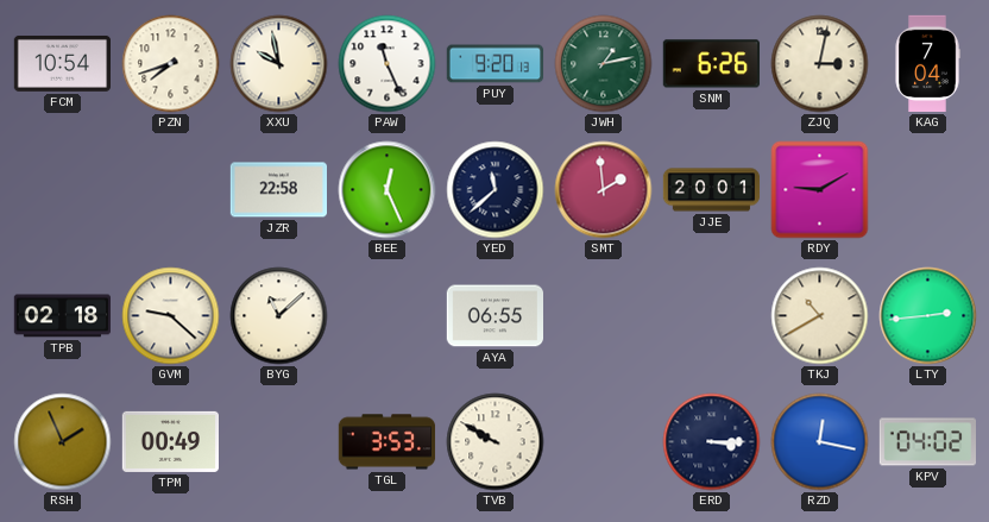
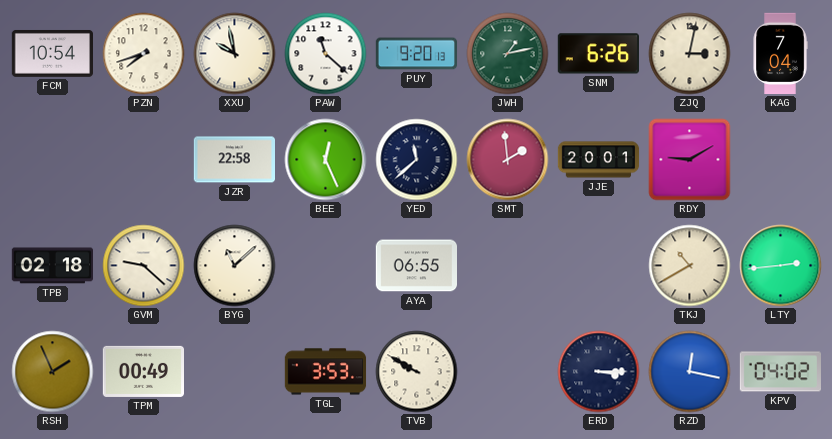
PAW: 11:26 -> 11:22
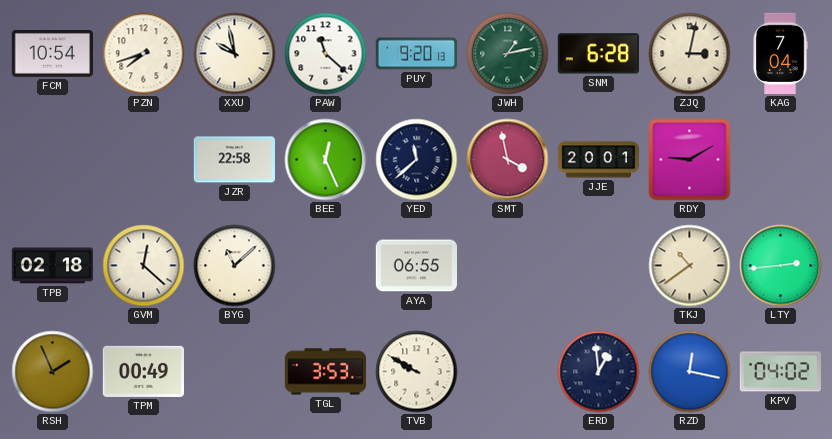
SNM: 6:26 -> 6:28
SMT: 1:59 -> 3:58
GVM: 9:22 -> 12:22
TKJ: 10:40 -> 10:39
ERD: 3:15 -> 12:59
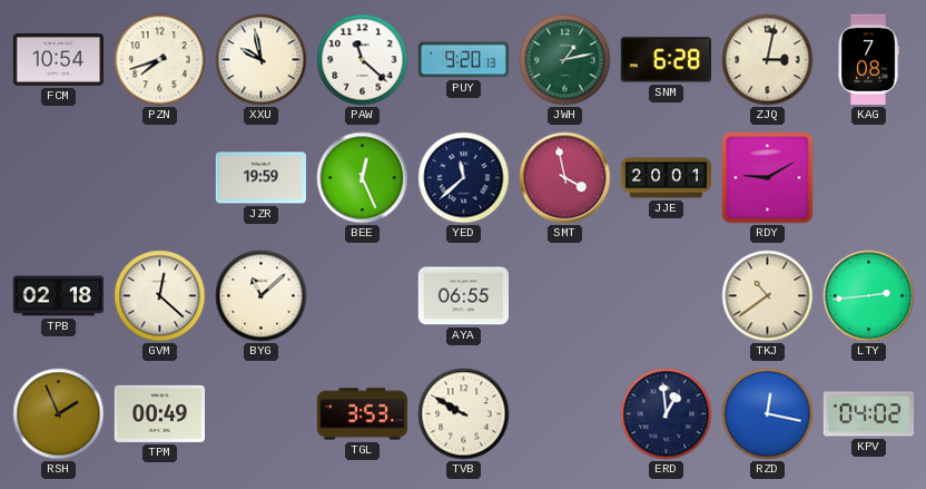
KAG: 7:04 -> 7:08
JZR: 22:58 -> 19:59
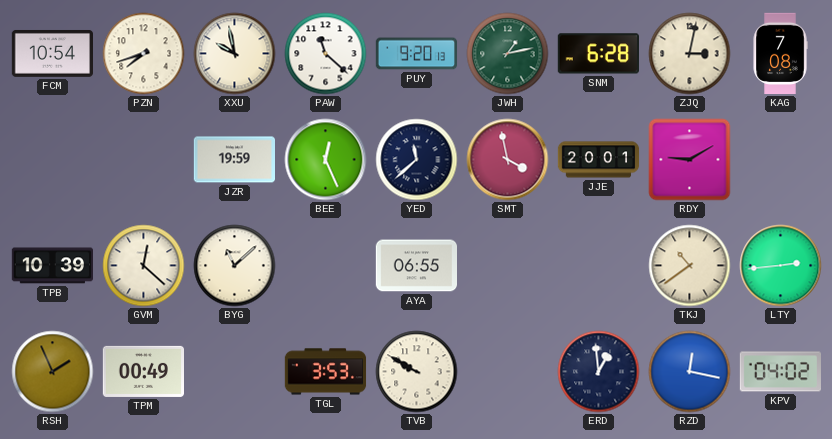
TPB: 02:18 -> 10:39
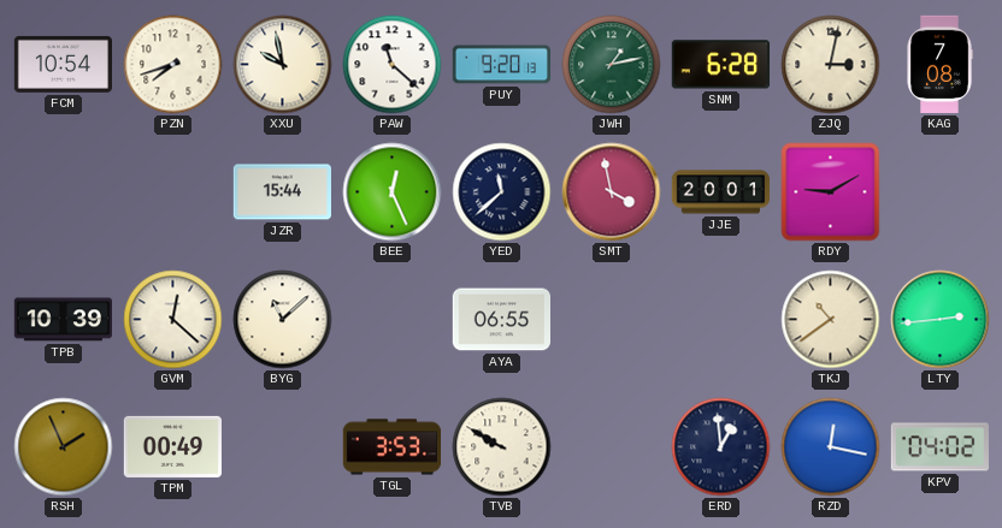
JZR: 19:59 -> 15:44
